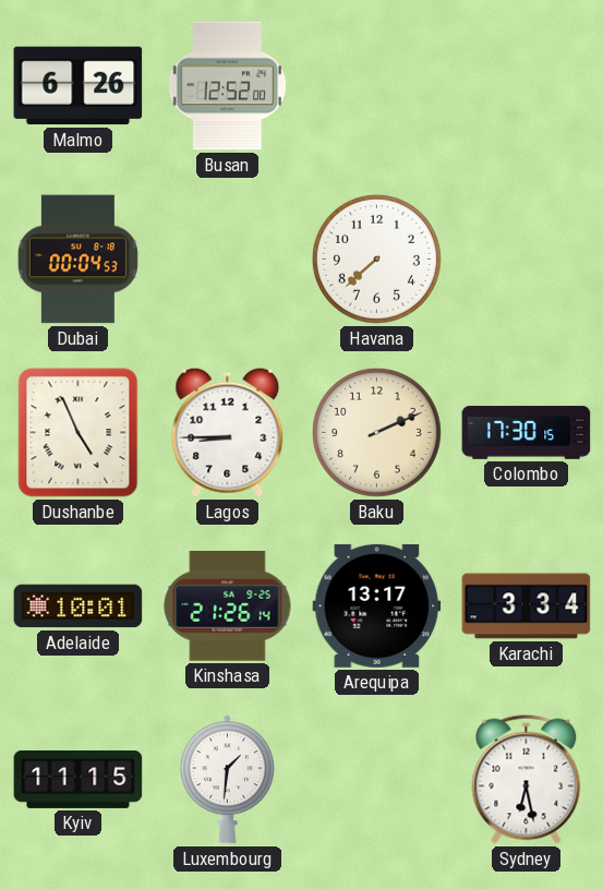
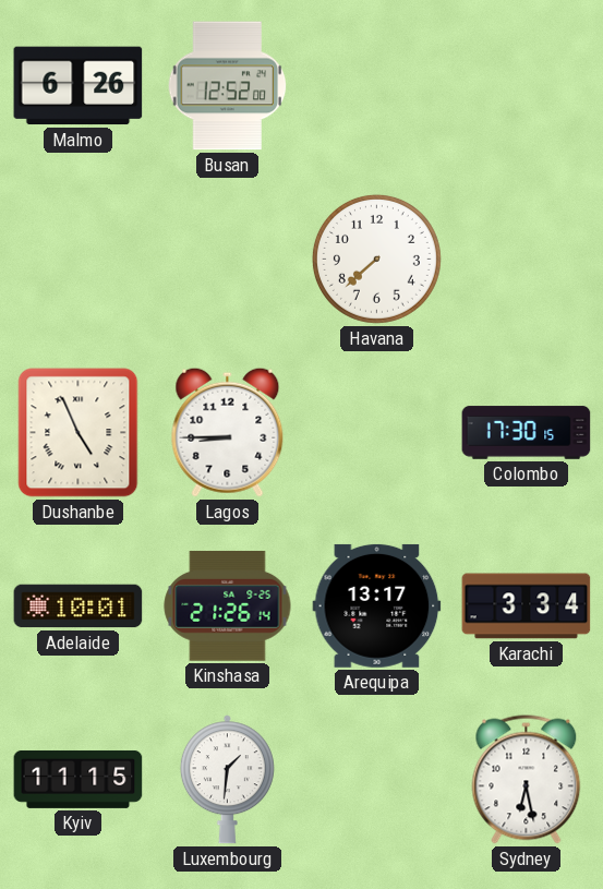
Dubai: 00:04 -> none
Baku: 2:11 -> none
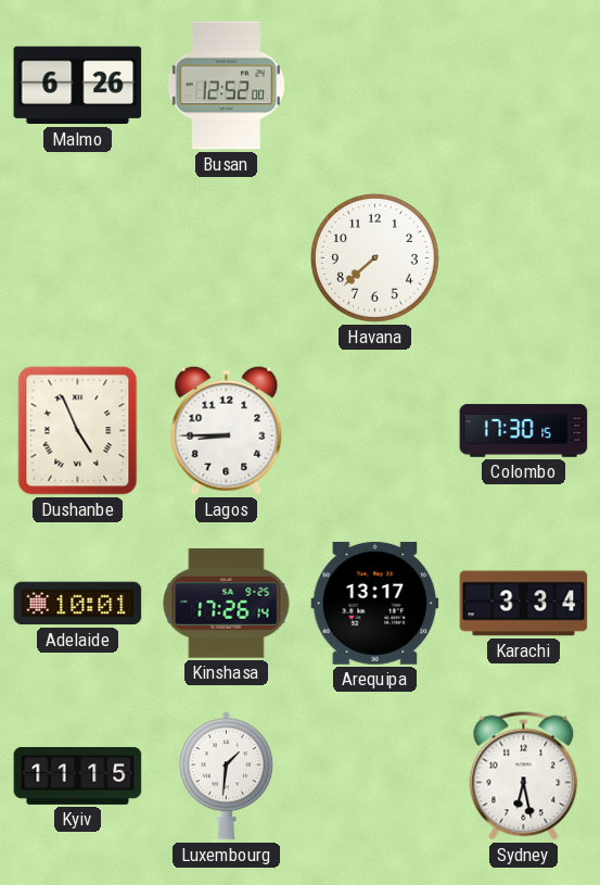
Kinshasa: 21:26 -> 17:26
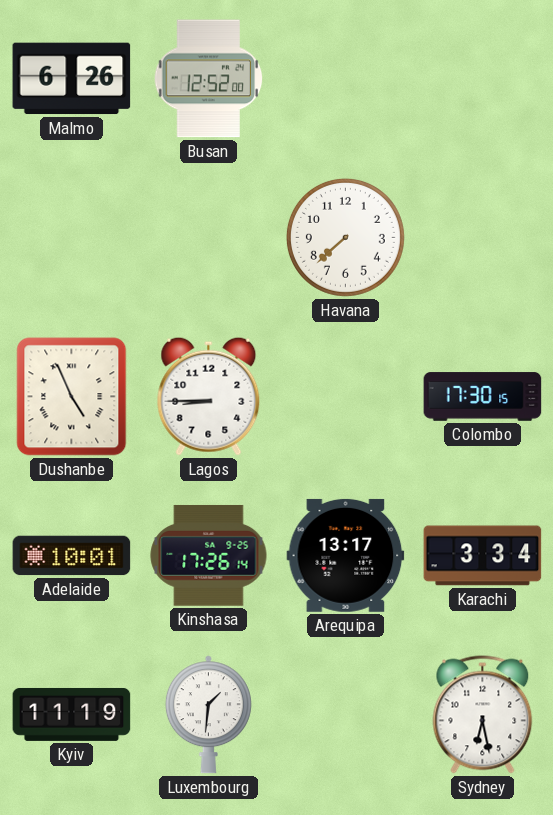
Kyiv: 11:15 -> 11:19
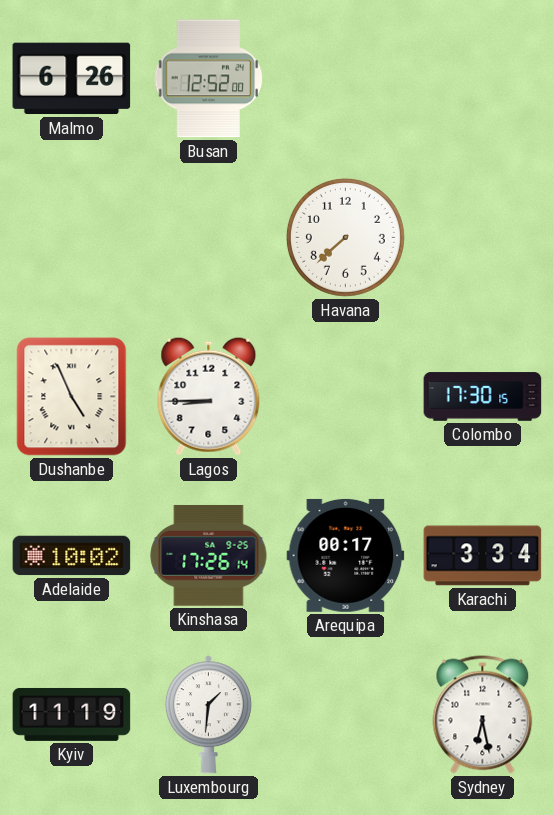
Adelaide: 10:01 -> 10:02
Arequipa: 13:17 -> 00:17
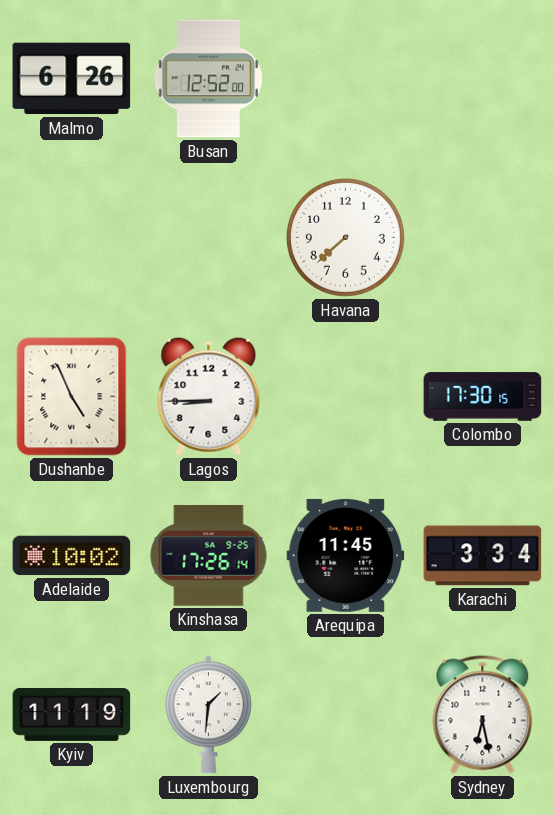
Arequipa: 00:17 -> 11:45
